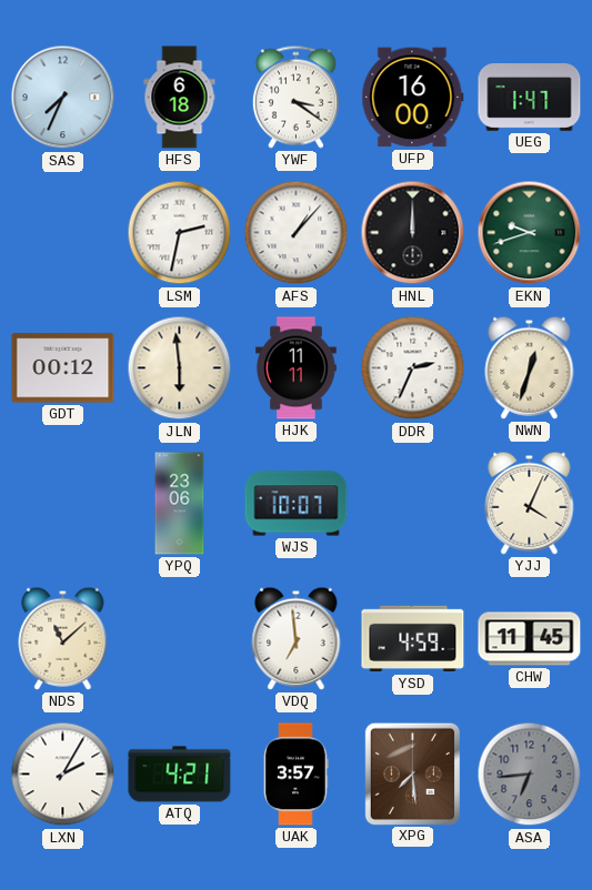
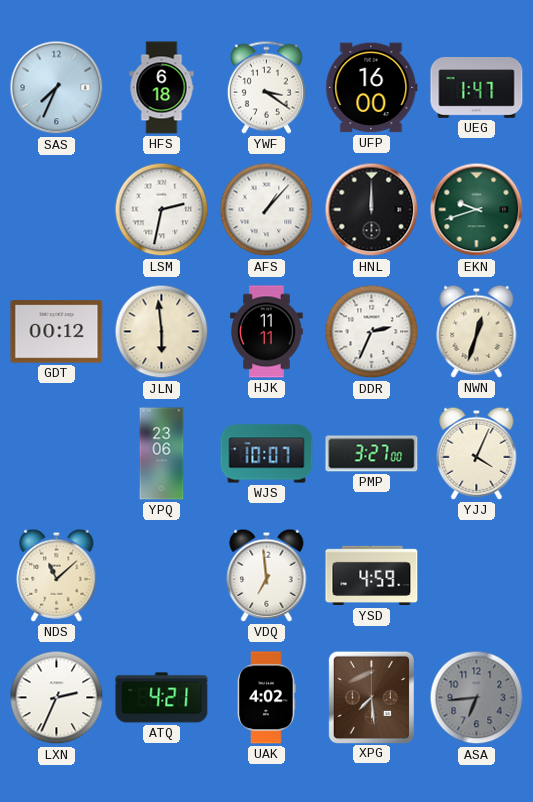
PMP: none -> 3:27
CHW: 11:45 -> none
LXN: 2:05 -> 2:34
UAK: 3:57 -> 4:02
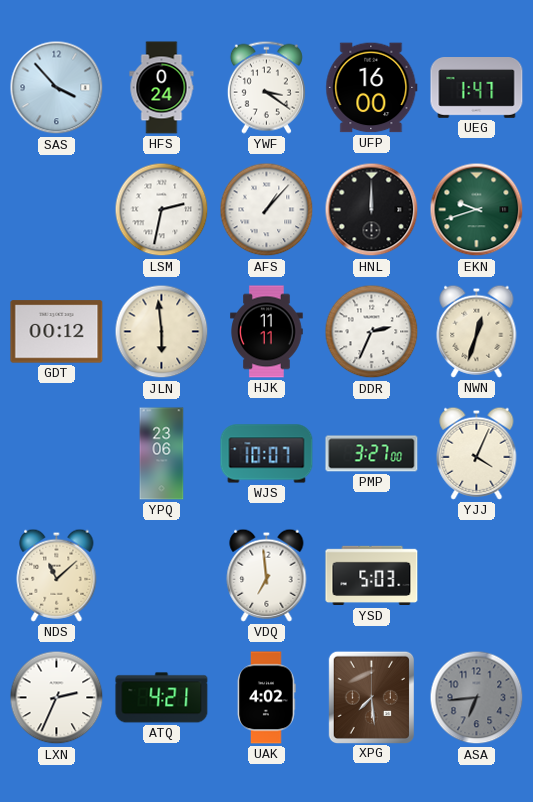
SAS: 7:34 -> 3:53
HFS: 6:18 -> 0:24
YSD: 4:59 -> 5:03
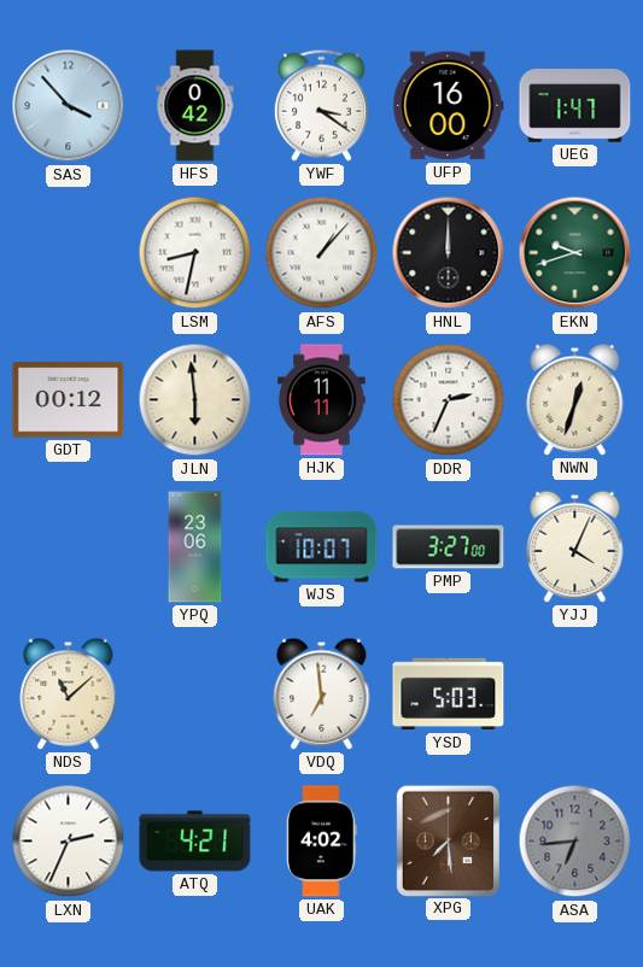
HFS: 0:24 -> 0:42
LSM: 2:32 -> 8:32
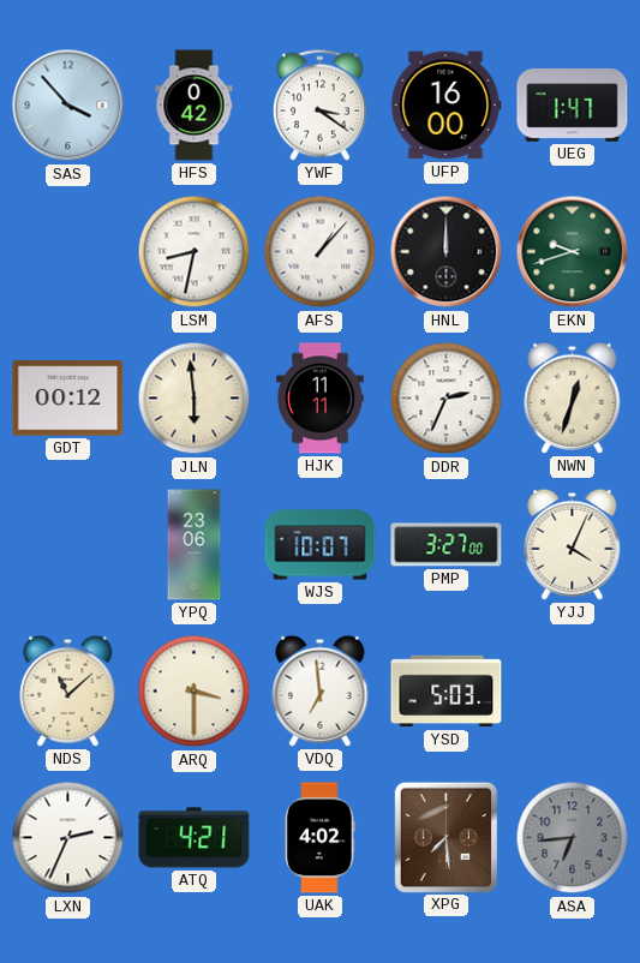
ARQ: none -> 3:30
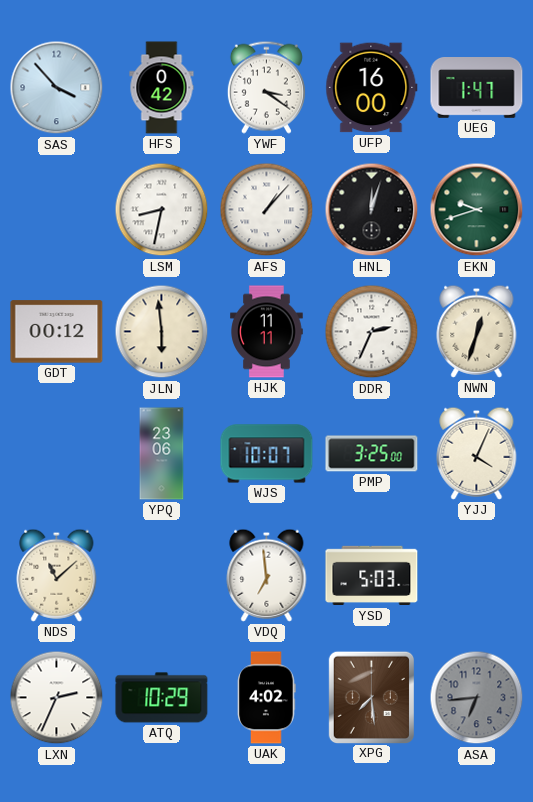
HNL: 12:00 -> 12:03
PMP: 3:27 -> 3:25
ARQ: 3:30 -> none
ATQ: 4:21 -> 10:29
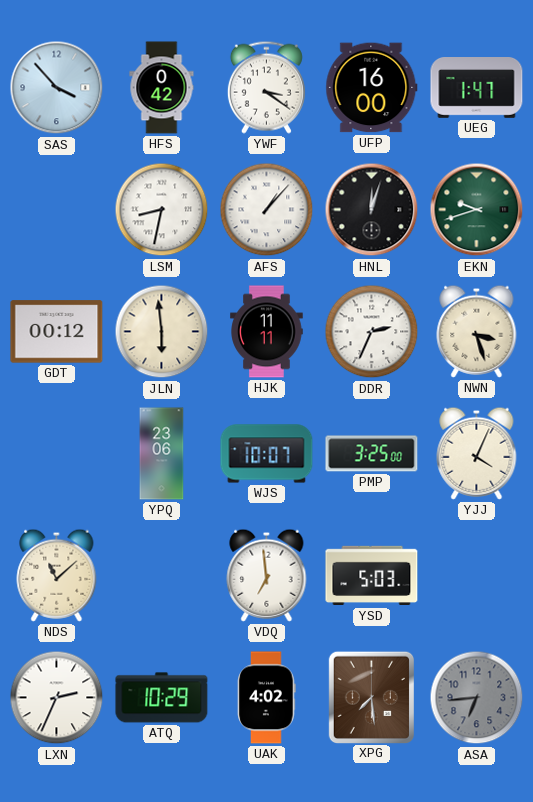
NWN: 12:33 -> 3:27
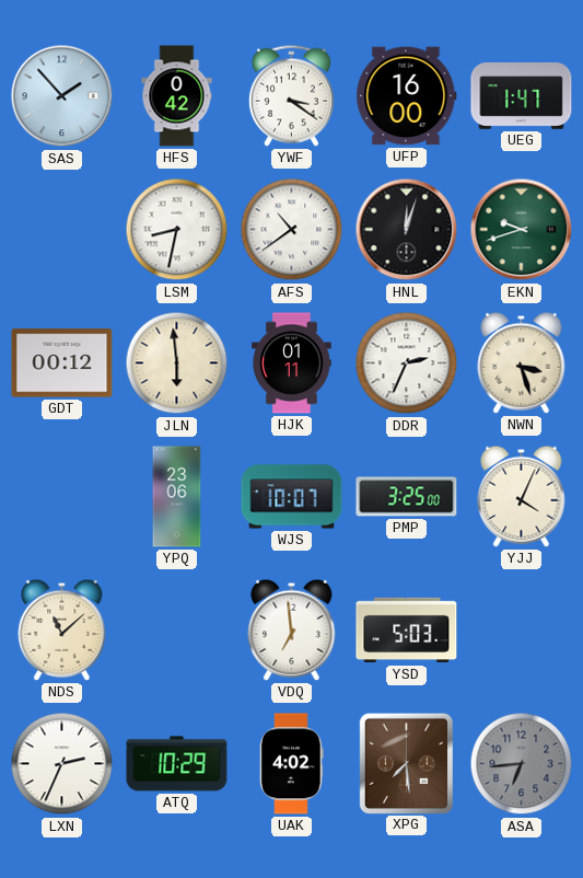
SAS: 3:53 -> 1:53
AFS: 1:07 -> 10:39
HJK: 11:11 -> 01:11
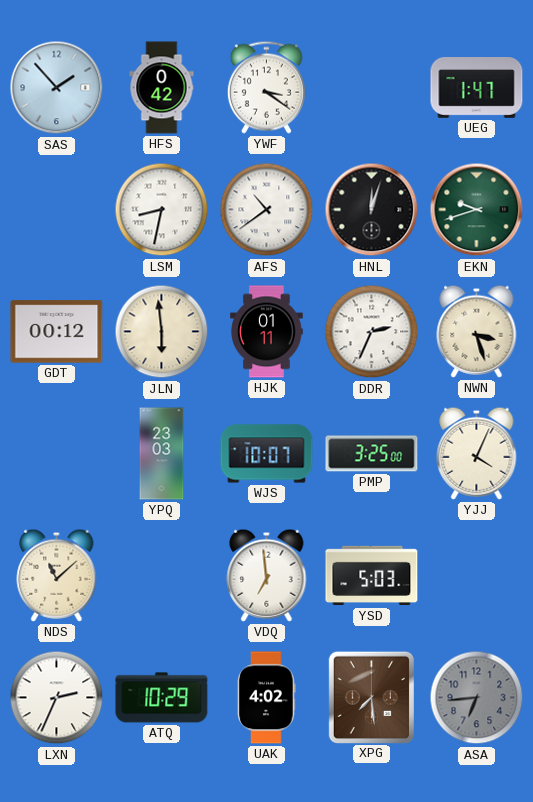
UFP: 16:00 -> none
YPQ: 23:06 -> 23:03
